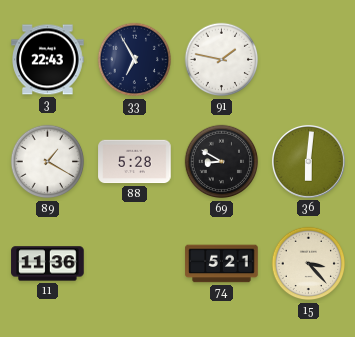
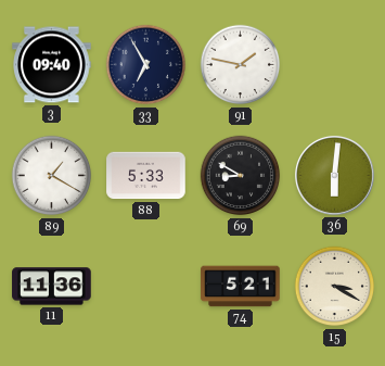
3: 22:43 -> 09:40
88: 5:28 -> 5:33
15: 3:23 -> 3:20
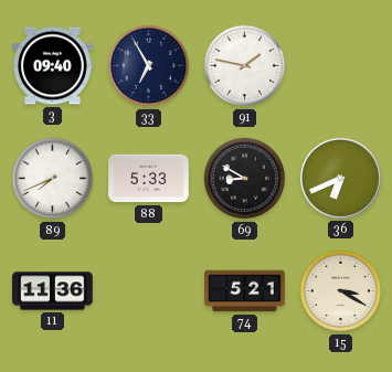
89: 1:20 -> 7:41
36: 6:01 -> 6:41
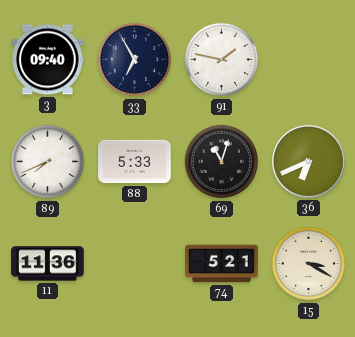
69: 8:50 -> 11:03
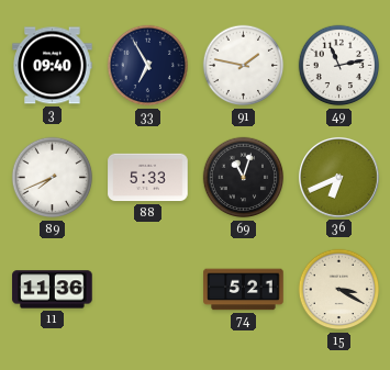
49: none -> 11:13
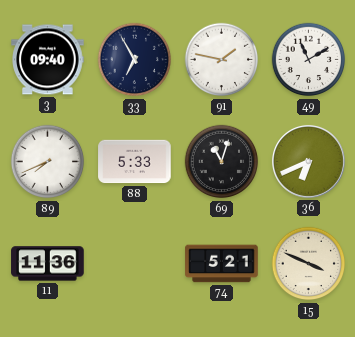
49: 11:13 -> 11:10
15: 3:20 -> 3:49
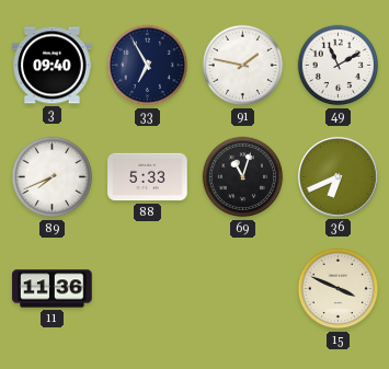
74: 5:21 -> none
